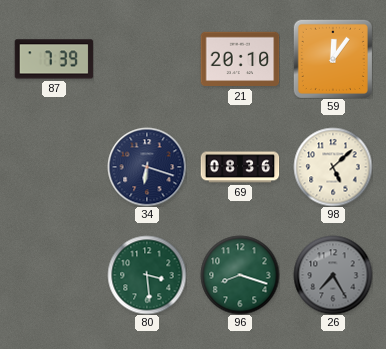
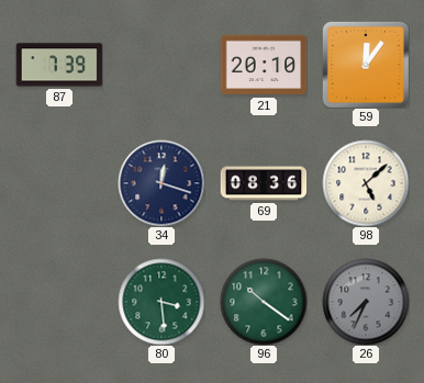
34: 6:18 -> 12:18
96: 8:18 -> 10:21
26: 7:25 -> 7:34
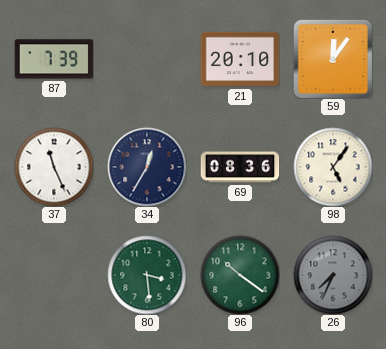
37: none -> 11:26
34: 12:18 -> 12:35
98: 5:08 -> 5:06
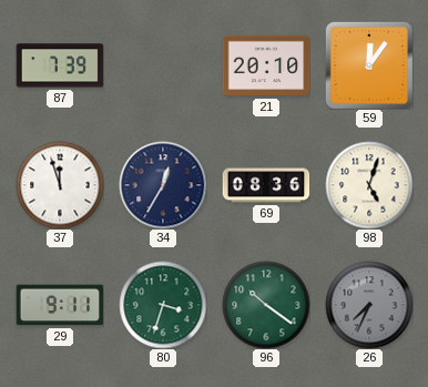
37: 11:26 -> 11:57
98: 5:06 -> 5:03
29: none -> 9:11
80: 3:29 -> 3:33
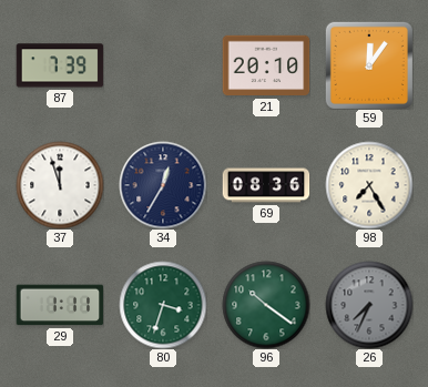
98: 5:03 -> 7:25
29: 9:11 -> 1:11
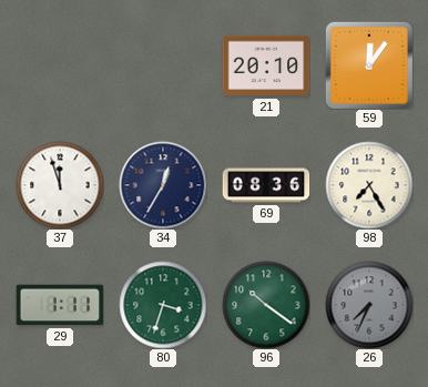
87: 7:39 -> none
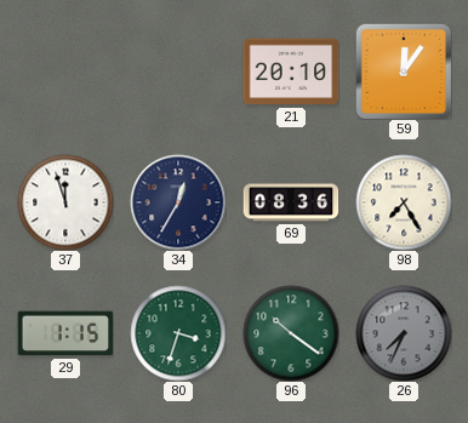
29: 1:11 -> 1:15
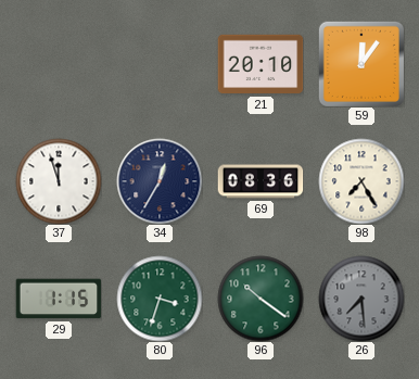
26: 7:34 -> 7:29
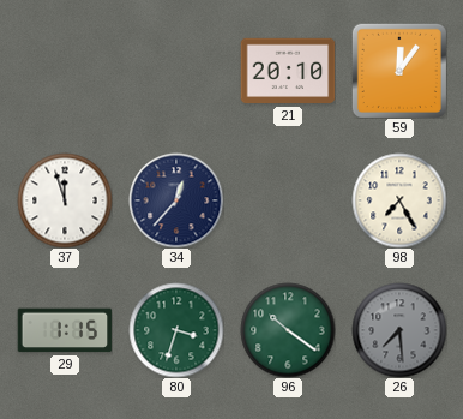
34: 12:35 -> 12:37
69: 08:36 -> none
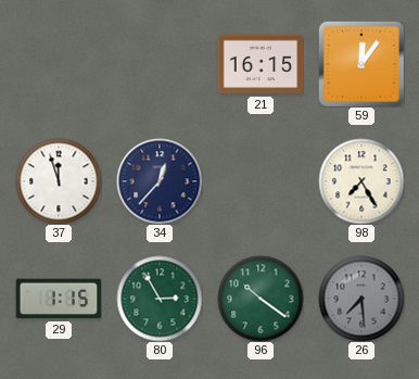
21: 20:10 -> 16:15
80: 3:33 -> 2:55
